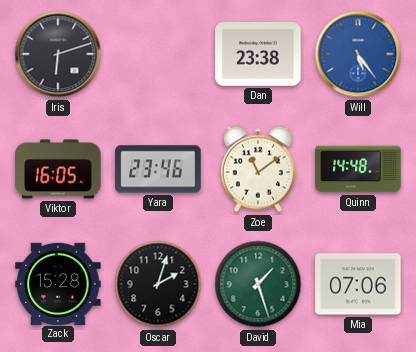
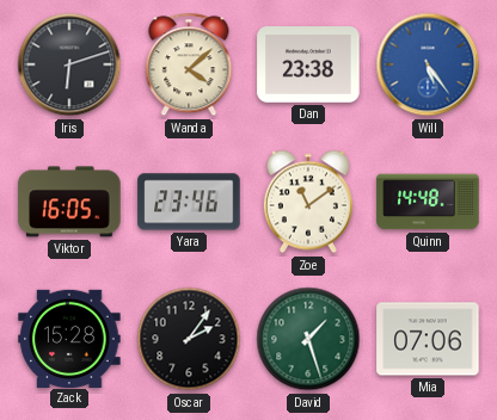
Wanda: none -> 4:08
Oscar: 2:03 -> 2:06
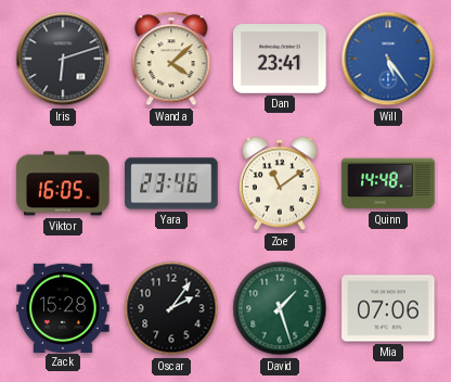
Dan: 23:38 -> 23:41
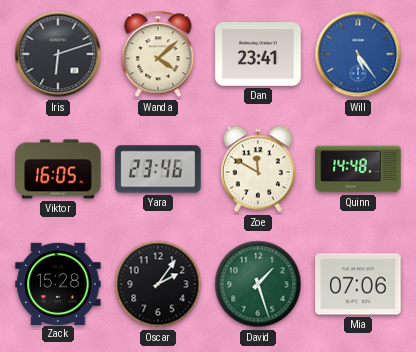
Zoe: 11:09 -> 11:50
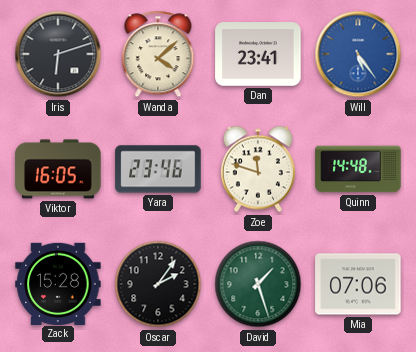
Zoe: 11:50 -> 11:48
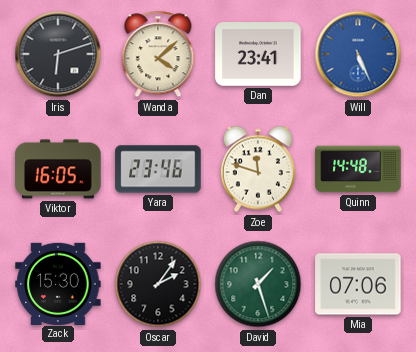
Will: 5:24 -> 5:26
Zack: 15:28 -> 15:30
